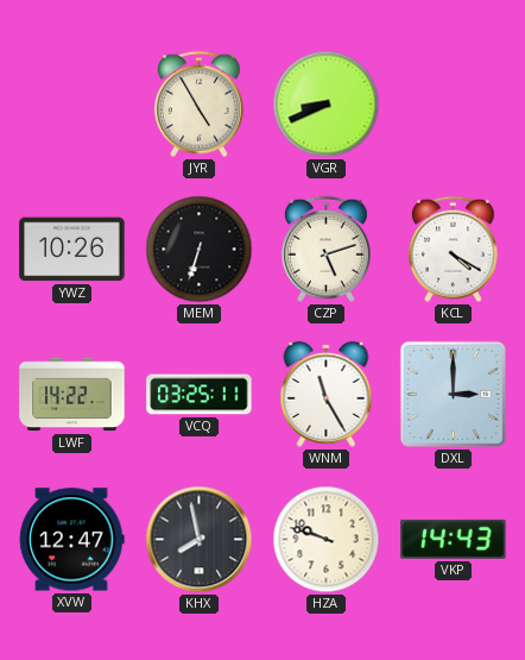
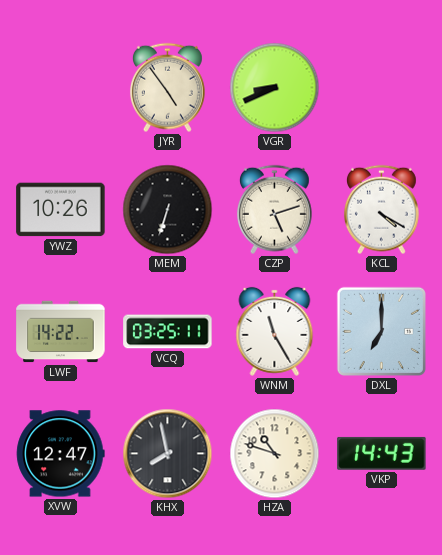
JYR: 4:55 -> 4:54
DXL: 3:00 -> 7:00
HZA: 9:48 -> 10:48
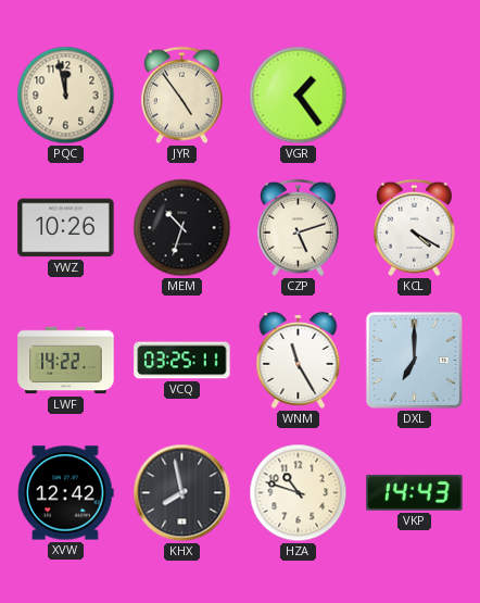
PQC: none -> 11:58
VGR: 8:41 -> 1:24
MEM: 6:33 -> 10:33
XVW: 12:47 -> 12:42
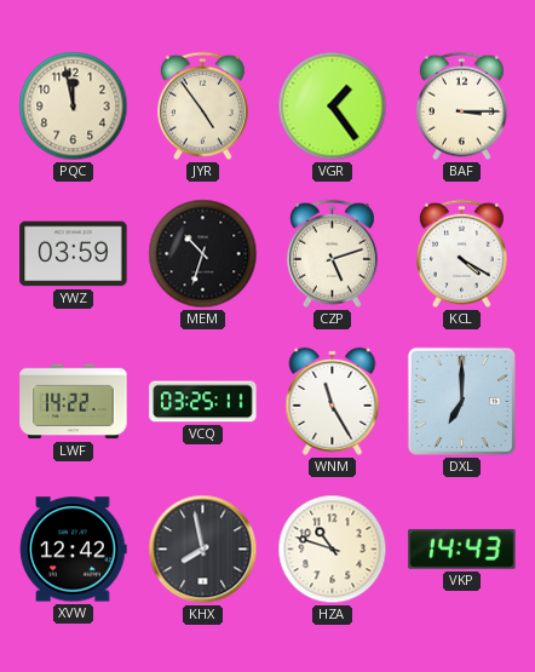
BAF: none -> 3:15
YWZ: 10:26 -> 03:59
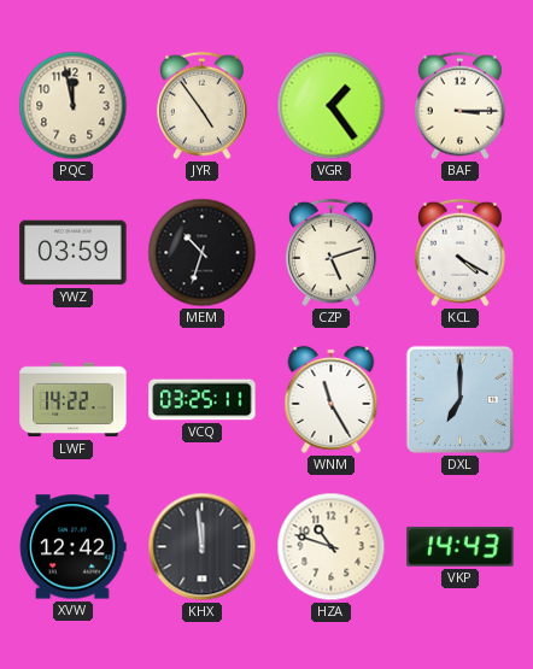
KHX: 7:58 -> 11:59
